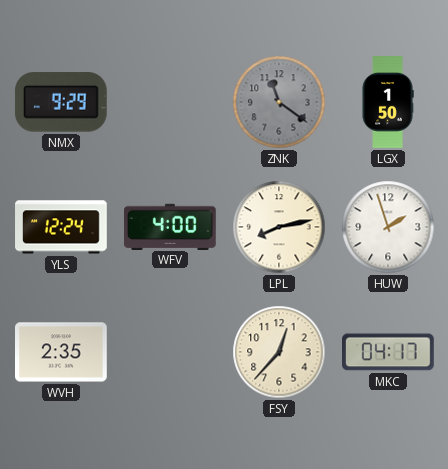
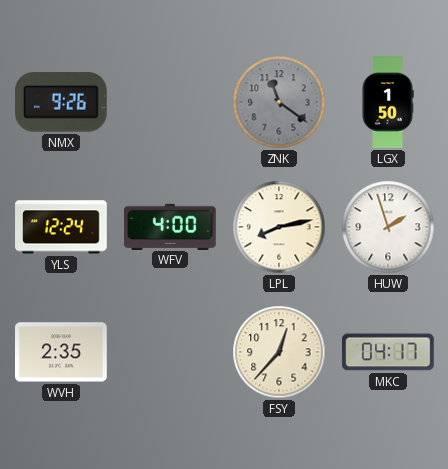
NMX: 9:29 -> 9:26
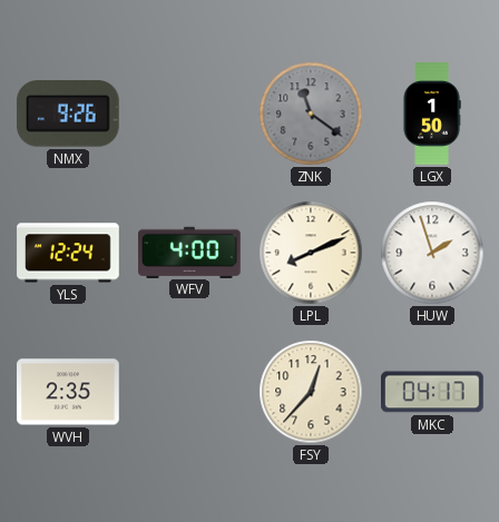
LPL: 8:13 -> 8:11
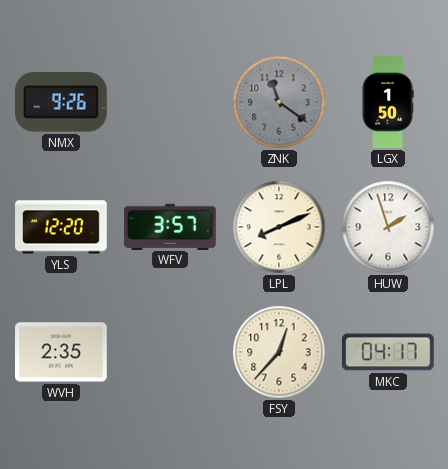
YLS: 12:24 -> 12:20
WFV: 4:00 -> 3:57
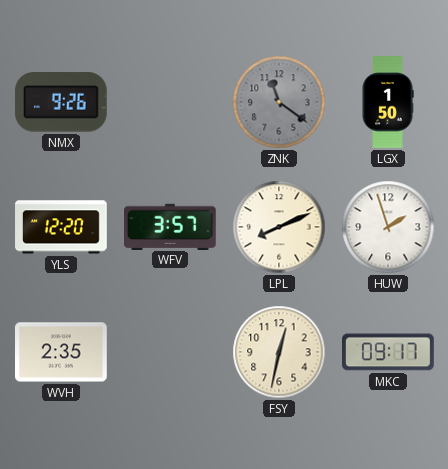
FSY: 12:37 -> 12:32
MKC: 04:17 -> 09:17
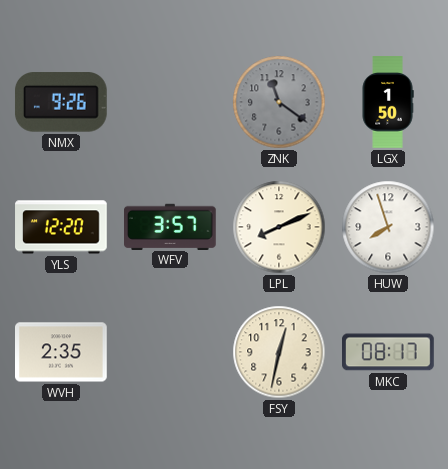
HUW: 1:57 -> 7:57
MKC: 09:17 -> 08:17
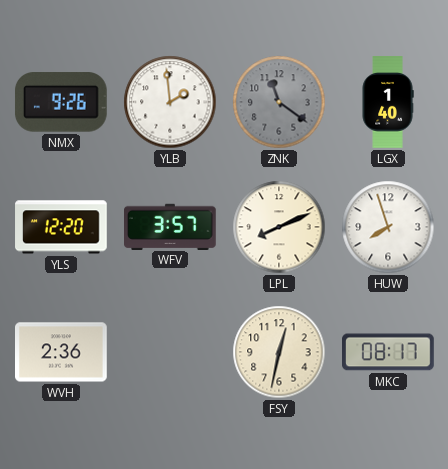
YLB: none -> 1:59
LGX: 1:50 -> 1:40
WVH: 2:35 -> 2:36
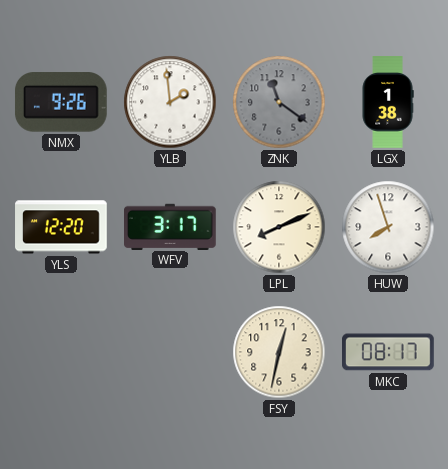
LGX: 1:40 -> 1:38
WFV: 3:57 -> 3:17
WVH: 2:36 -> none
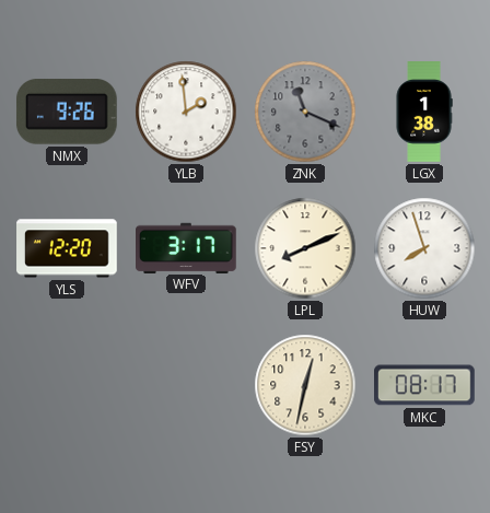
ZNK: 11:21 -> 11:19
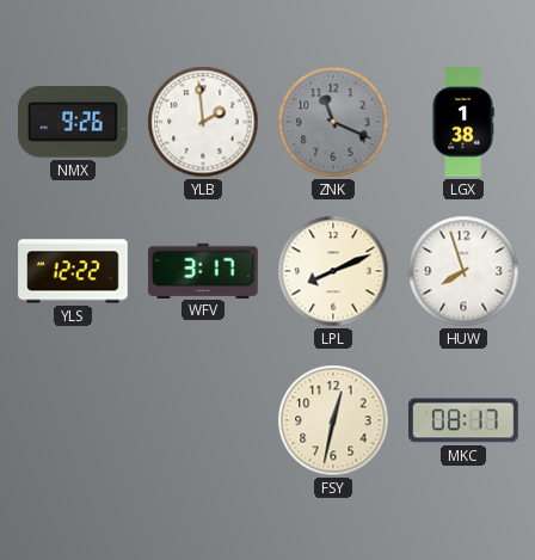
YLS: 12:20 -> 12:22
